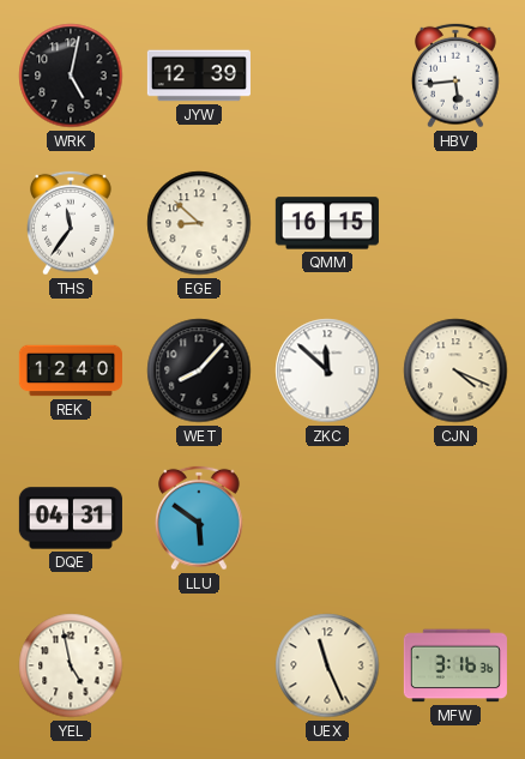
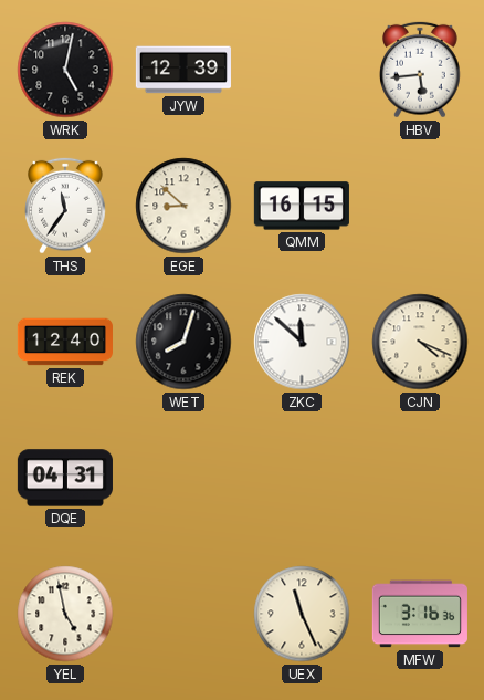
WET: 8:07 -> 8:03
LLU: 5:51 -> none
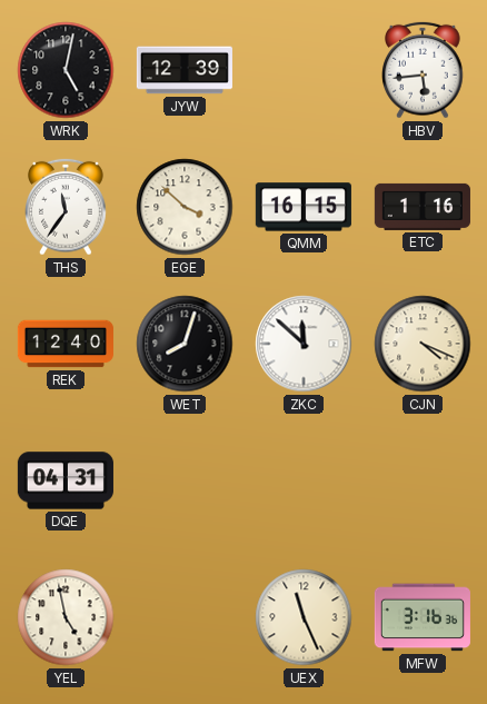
EGE: 8:52 -> 3:52
ETC: none -> 1:16
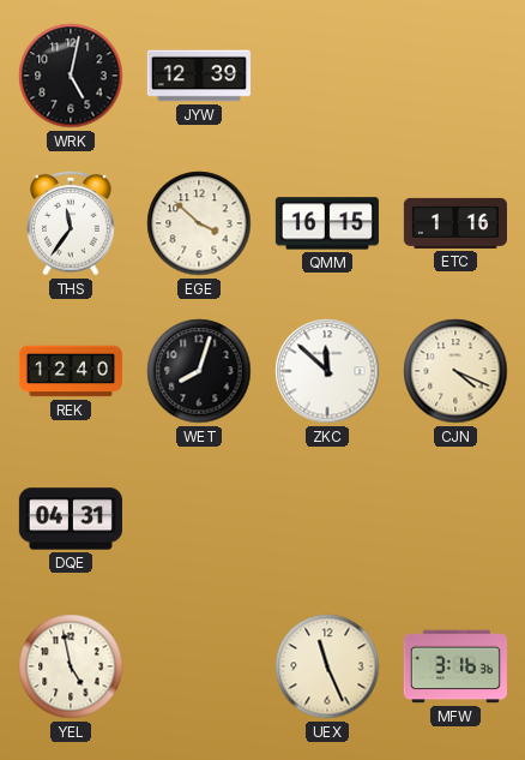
HBV: 5:44 -> none
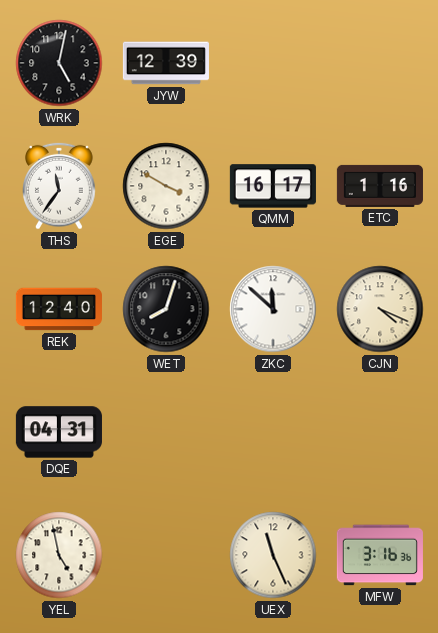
EGE: 3:52 -> 3:50
QMM: 16:15 -> 16:17
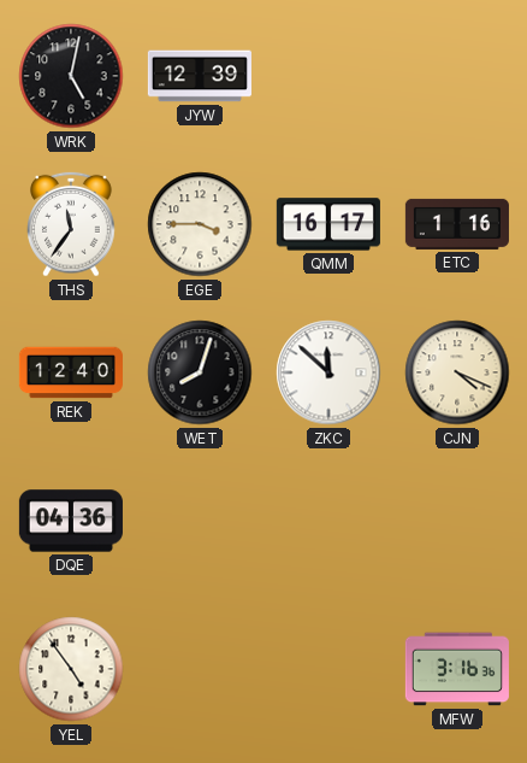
EGE: 3:50 -> 3:45
DQE: 04:31 -> 04:36
YEL: 4:58 -> 4:54
UEX: 11:26 -> none
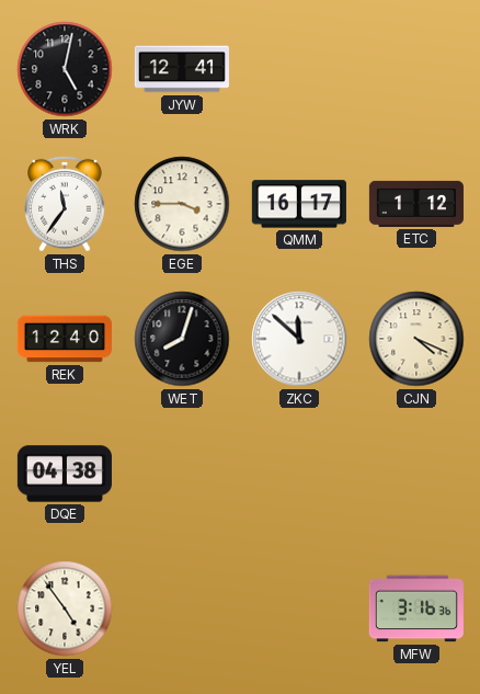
JYW: 12:39 -> 12:41
ETC: 1:16 -> 1:12
DQE: 04:36 -> 04:38
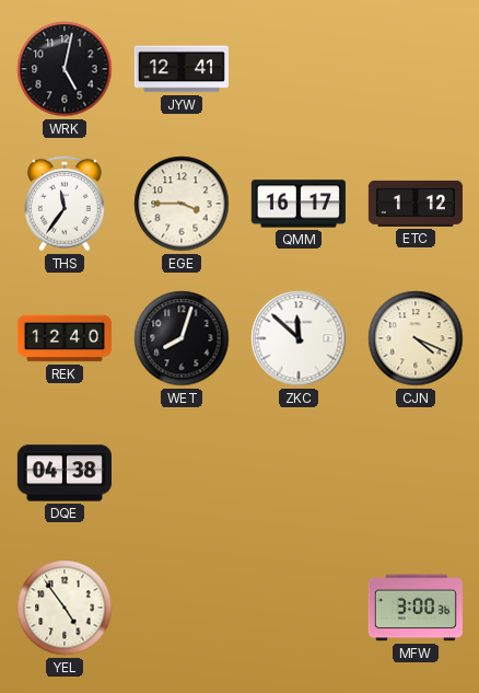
MFW: 3:16 -> 3:00
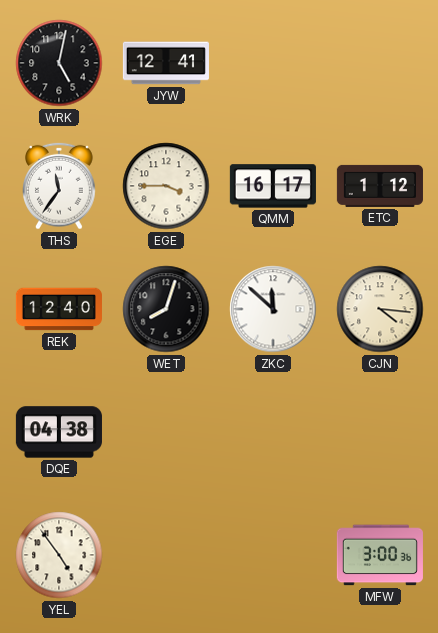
CJN: 4:19 -> 4:16
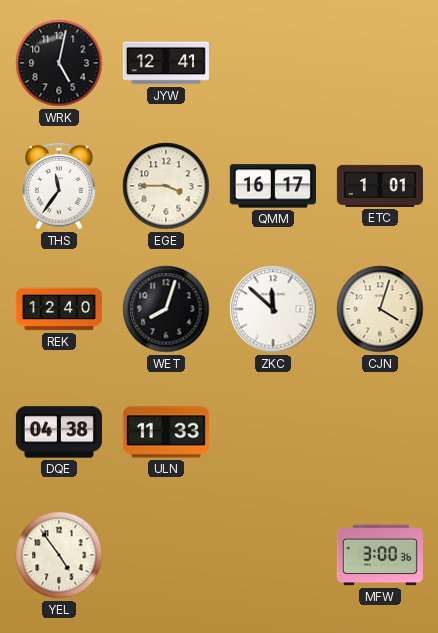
ETC: 1:12 -> 1:01
CJN: 4:16 -> 4:03
ULN: none -> 11:33
